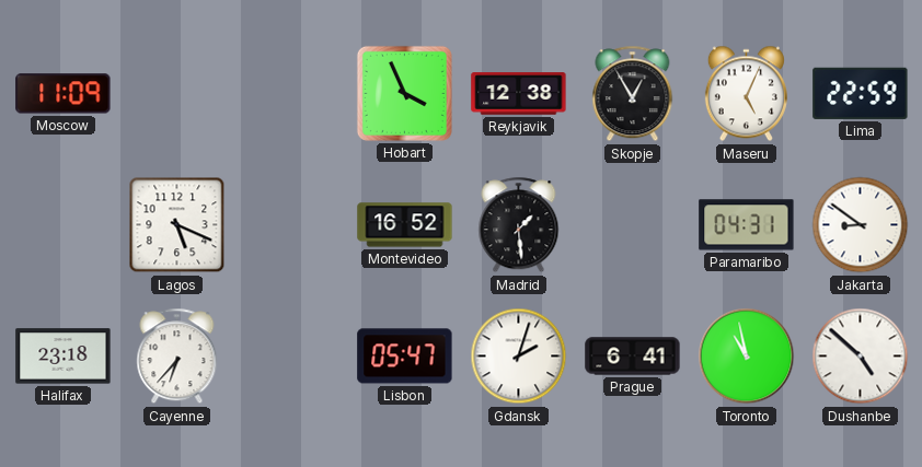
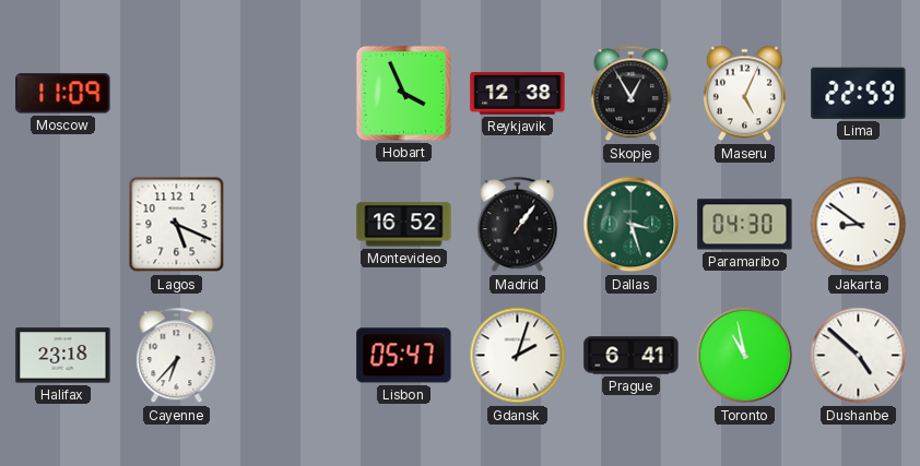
Madrid: 1:29 -> 1:06
Dallas: none -> 3:27
Paramaribo: 04:31 -> 04:30
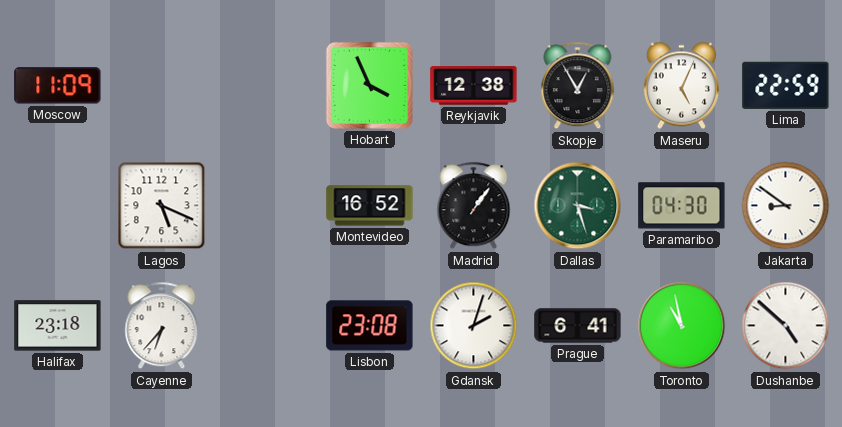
Lisbon: 05:47 -> 23:08
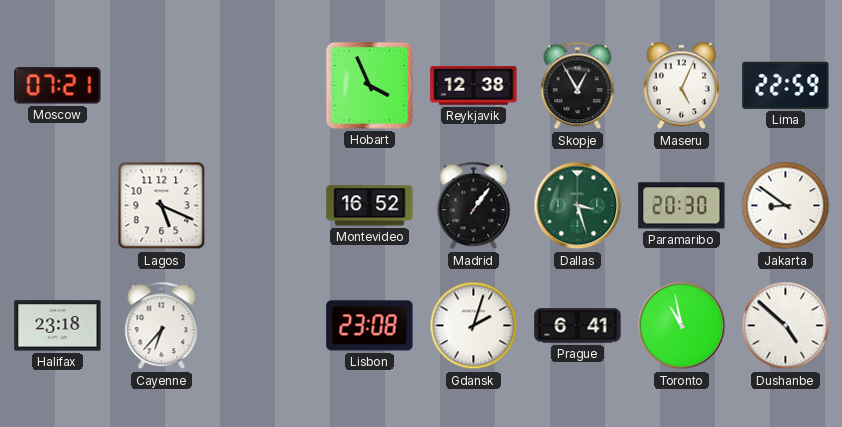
Moscow: 11:09 -> 07:21
Paramaribo: 04:30 -> 20:30
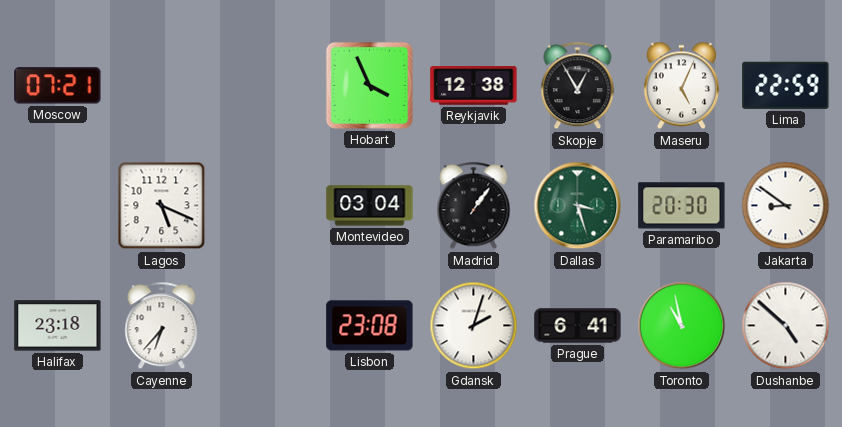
Montevideo: 16:52 -> 03:04
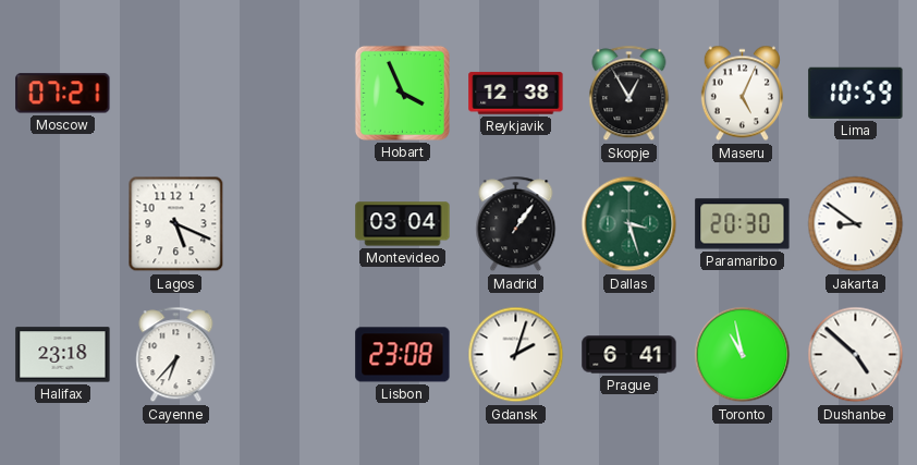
Lima: 22:59 -> 10:59
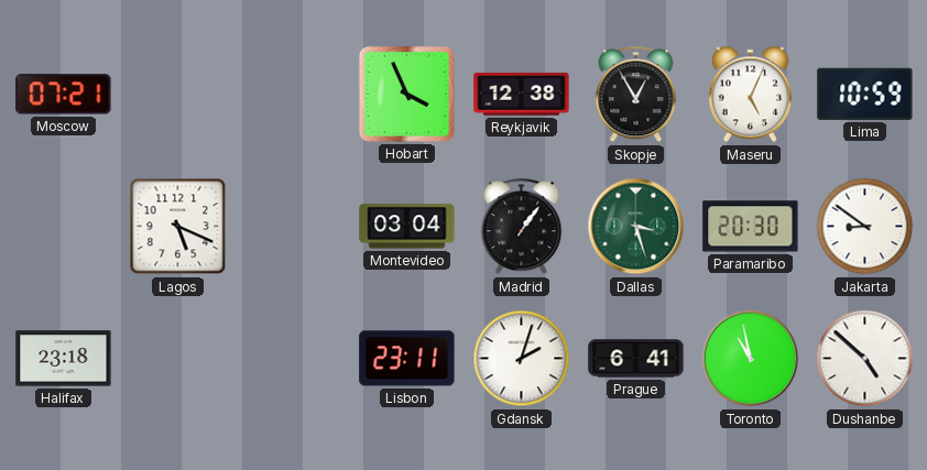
Cayenne: 6:37 -> none
Lisbon: 23:08 -> 23:11
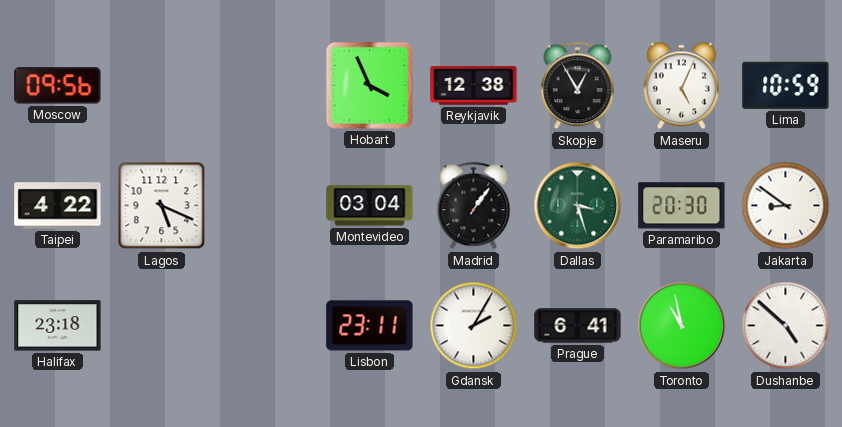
Moscow: 07:21 -> 09:56
Taipei: none -> 4:22
Gdansk: 2:03 -> 2:05
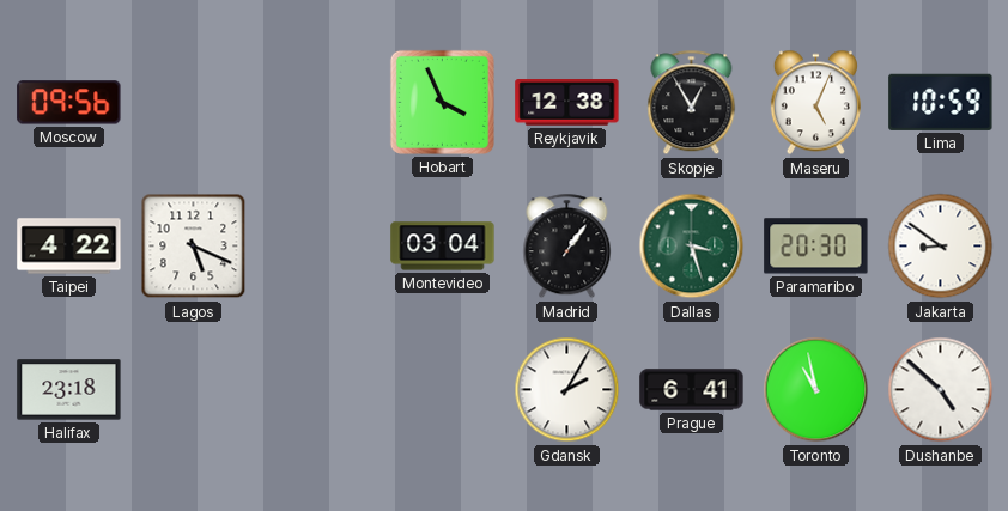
Lisbon: 23:11 -> none
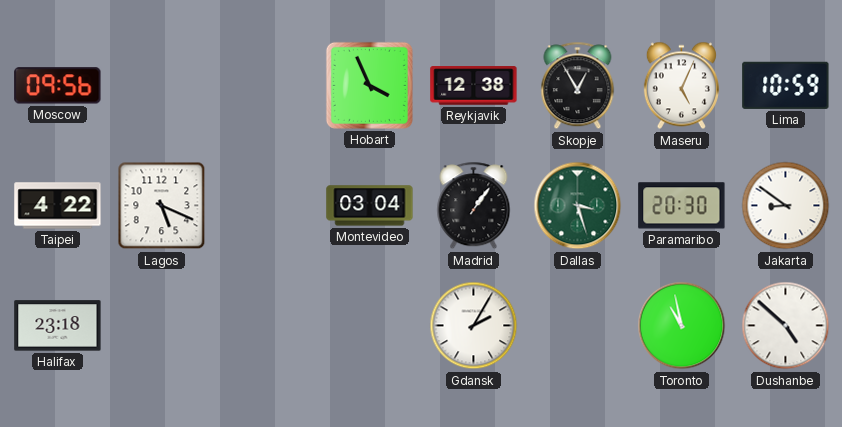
Prague: 6:41 -> none
